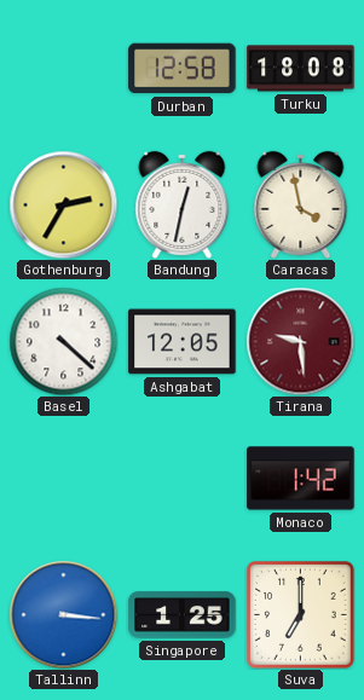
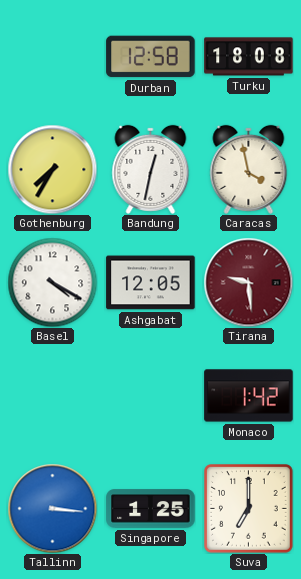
Gothenburg: 2:35 -> 7:35
Basel: 4:22 -> 4:20
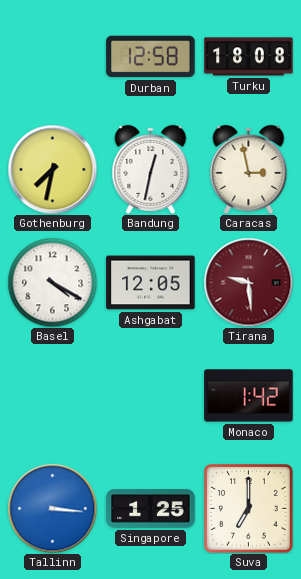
Gothenburg: 7:35 -> 7:32
Caracas: 3:58 -> 2:58
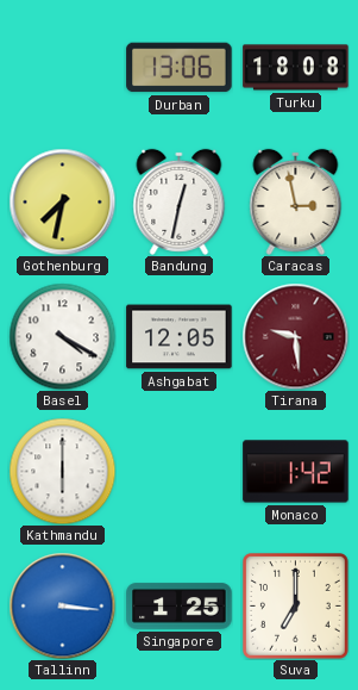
Durban: 12:58 -> 13:06
Kathmandu: none -> 6:00
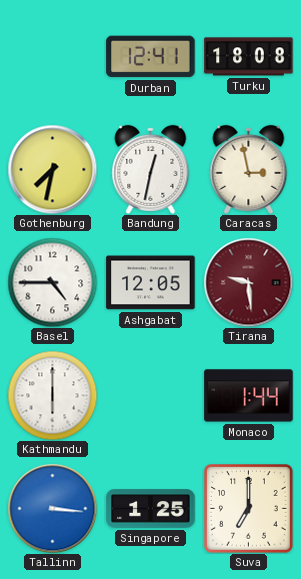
Durban: 13:06 -> 12:41
Basel: 4:20 -> 4:45
Monaco: 1:42 -> 1:44
